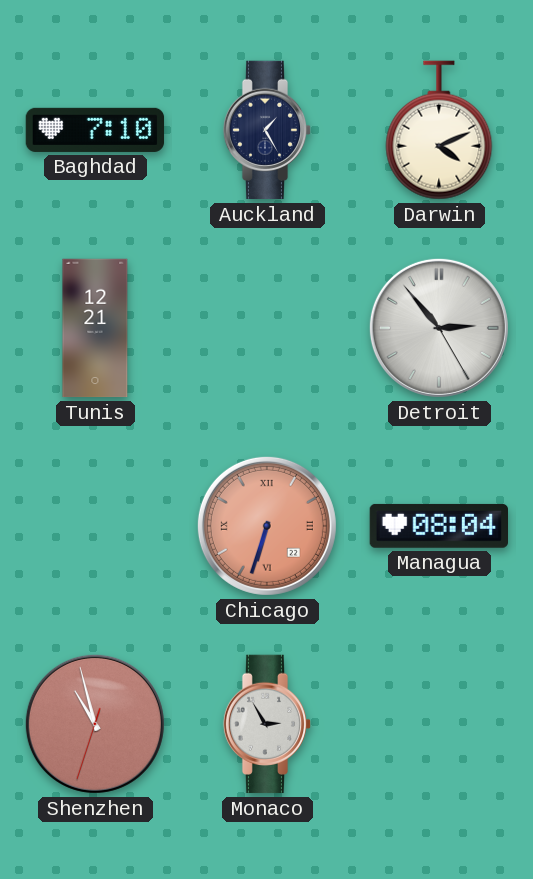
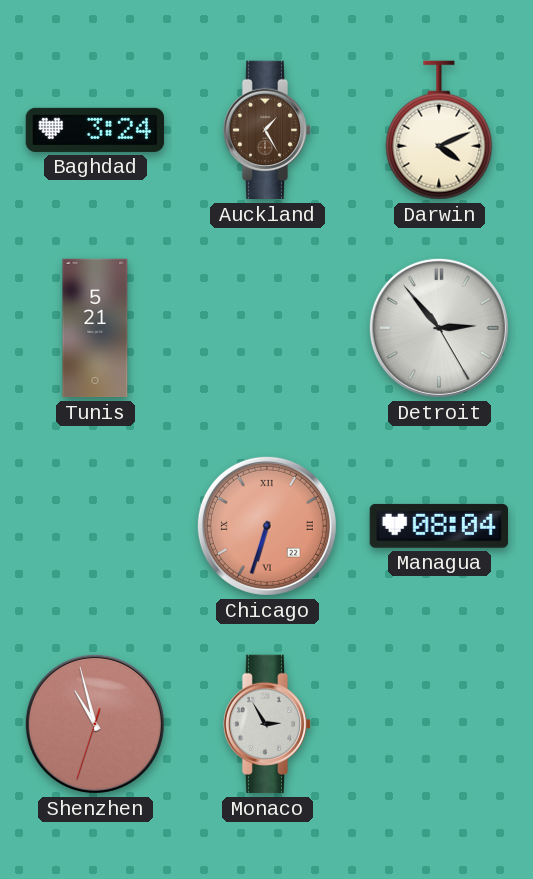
Baghdad: 7:10 -> 3:24
Auckland dial: navy -> brown
Tunis: 12:21 -> 5:21
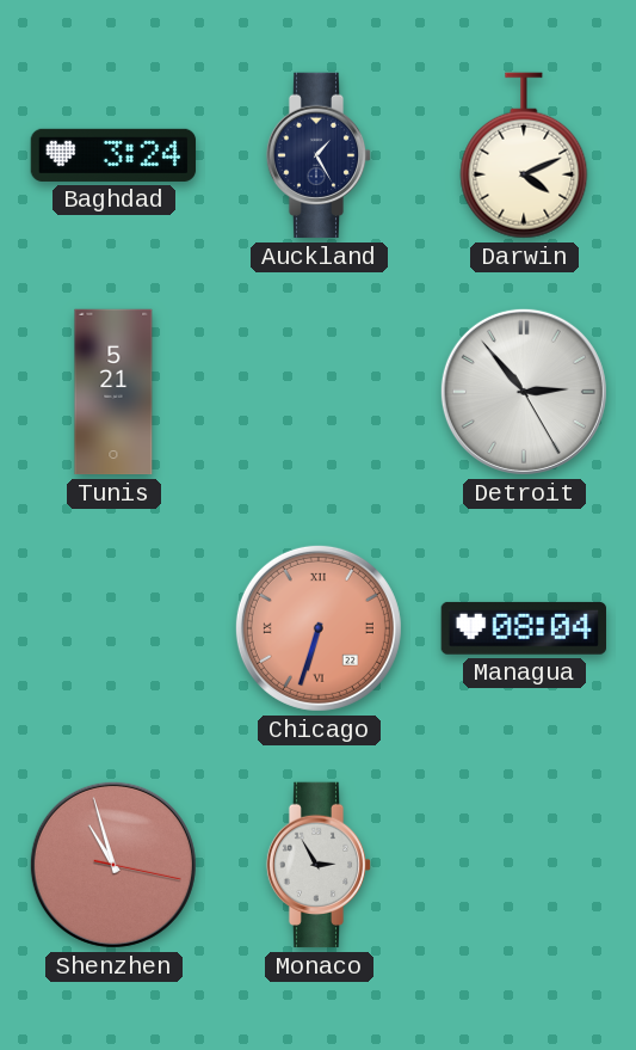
Auckland dial: brown -> navy
Shenzhen: 10:57:33 -> 10:57:17
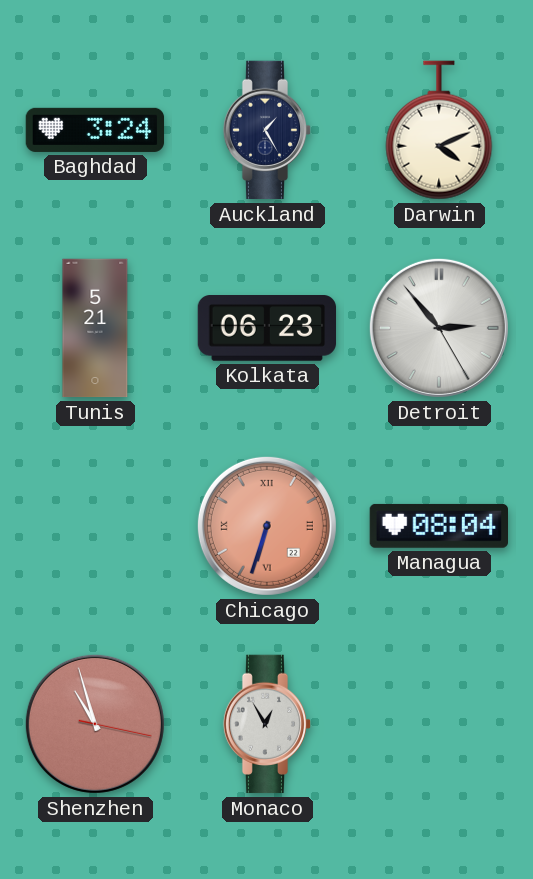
Kolkata: none -> 06:23
Monaco: 2:55 -> 12:55
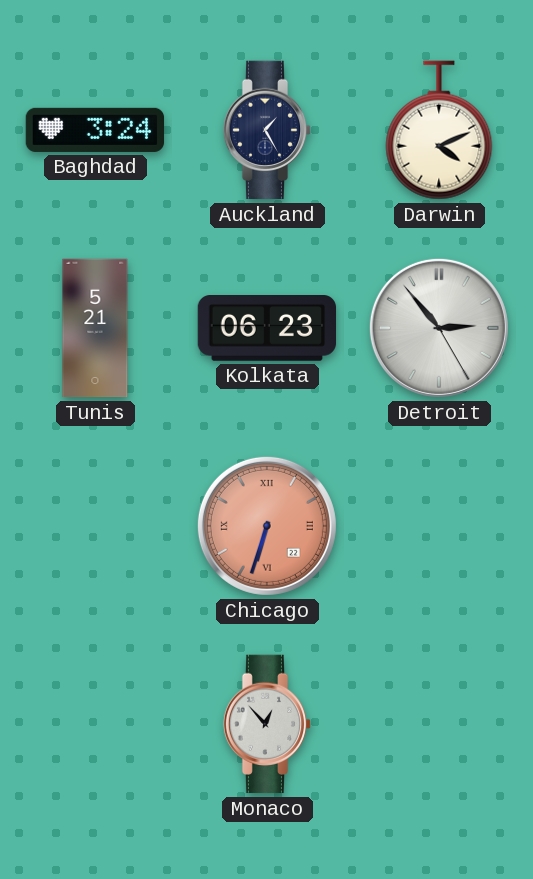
Managua: 08:04 -> none
Shenzhen: 10:57 -> none
Monaco: 12:55 -> 12:53
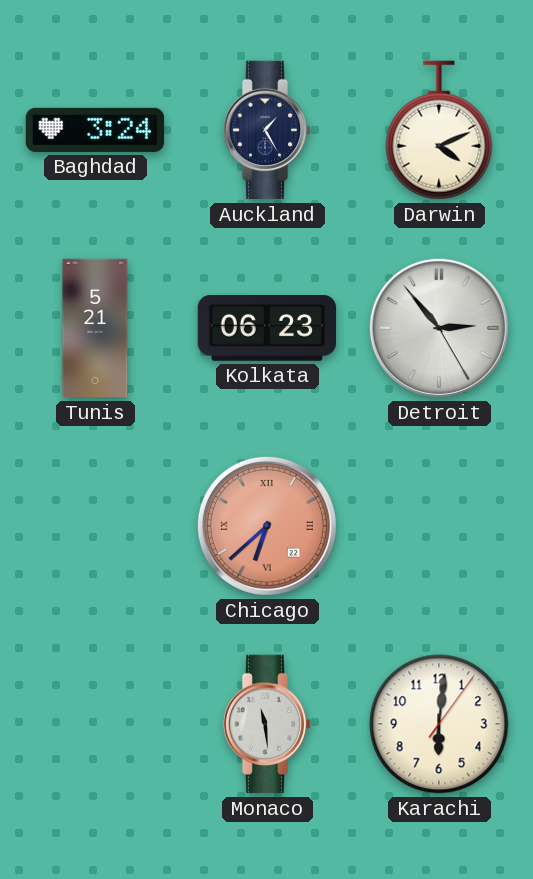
Chicago: 6:33 -> 6:38
Monaco: 12:53 -> 11:29
Karachi: none -> 6:01
